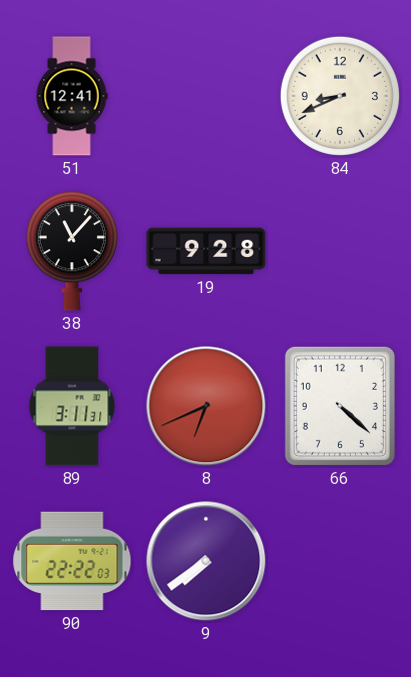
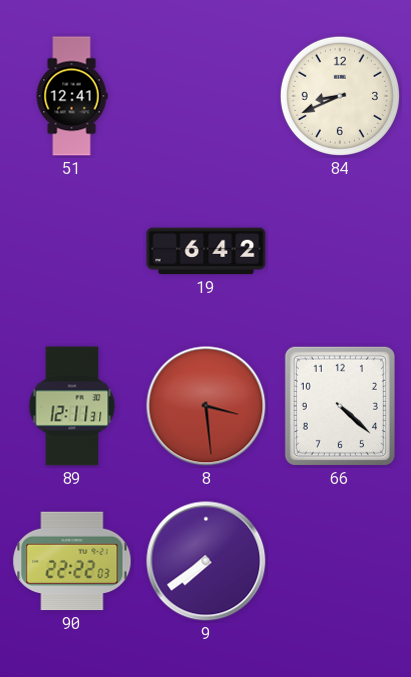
38: 11:07 -> none
19: 9:28 -> 6:42
89: 3:11 -> 12:11
8: 6:41 -> 3:29
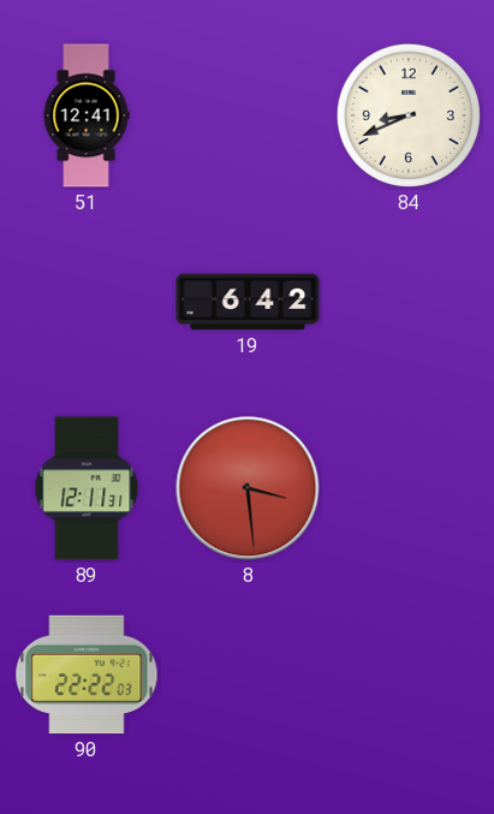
66: 4:22 -> none
9: 7:39 -> none
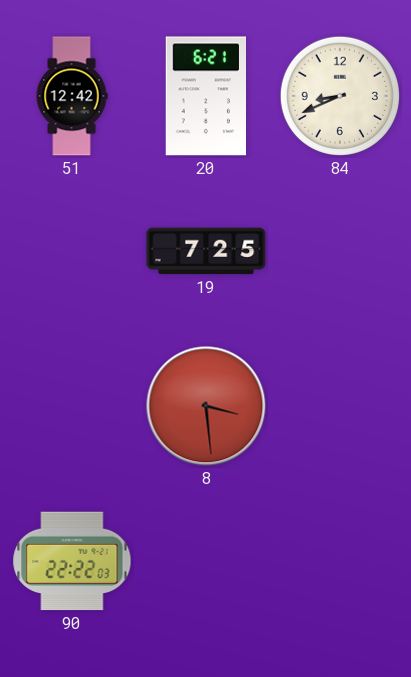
51: 12:41 -> 12:42
20: none -> 6:21
19: 6:42 -> 7:25
89: 12:11 -> none
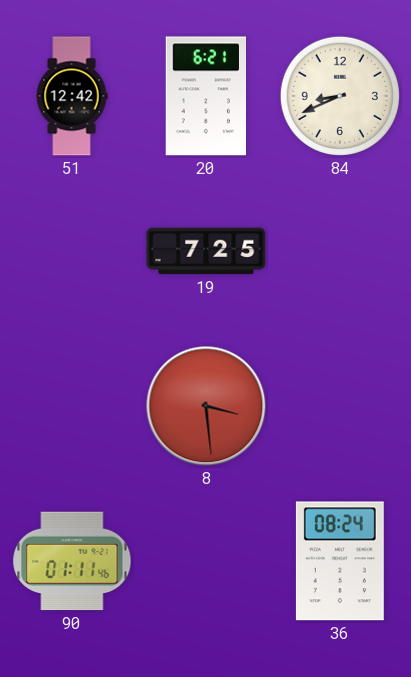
90: 22:22 -> 01:11
36: none -> 08:24
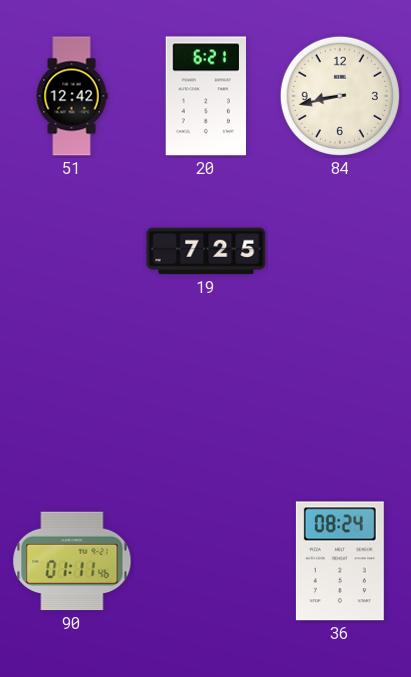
84: 8:41 -> 8:43
8: 3:29 -> none
